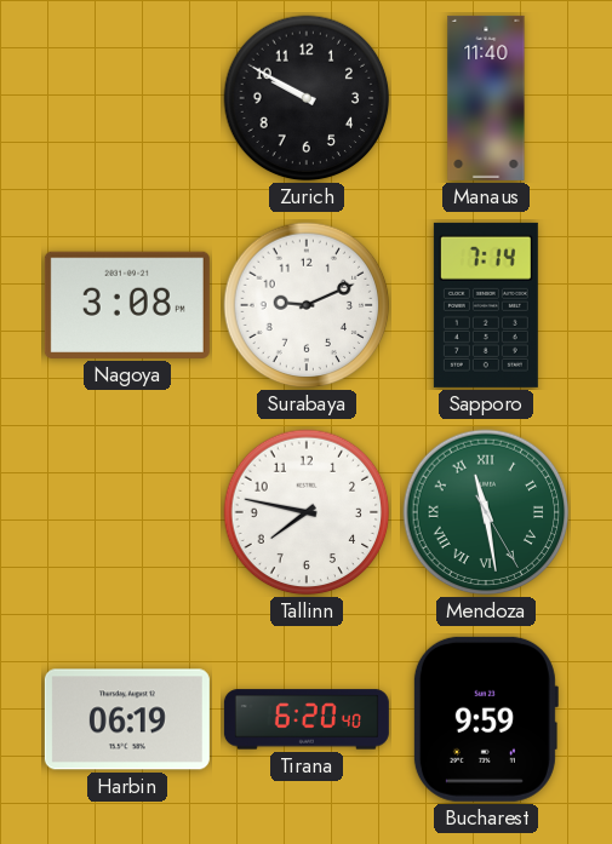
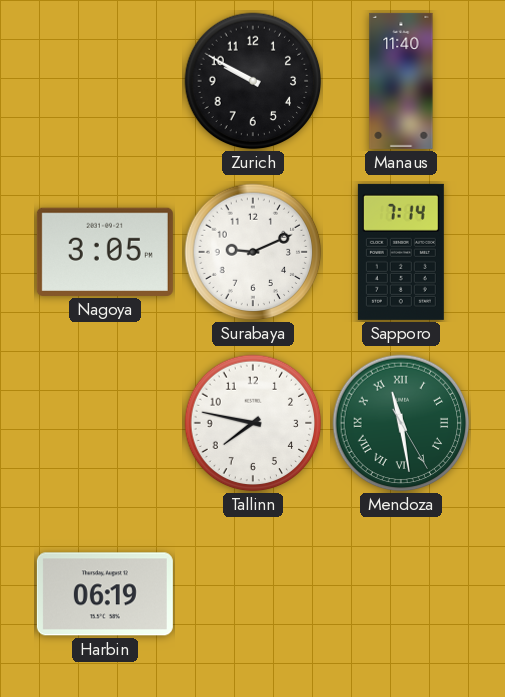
Nagoya: 3:08 -> 3:05
Tirana: 6:20 -> none
Bucharest: 9:59 -> none
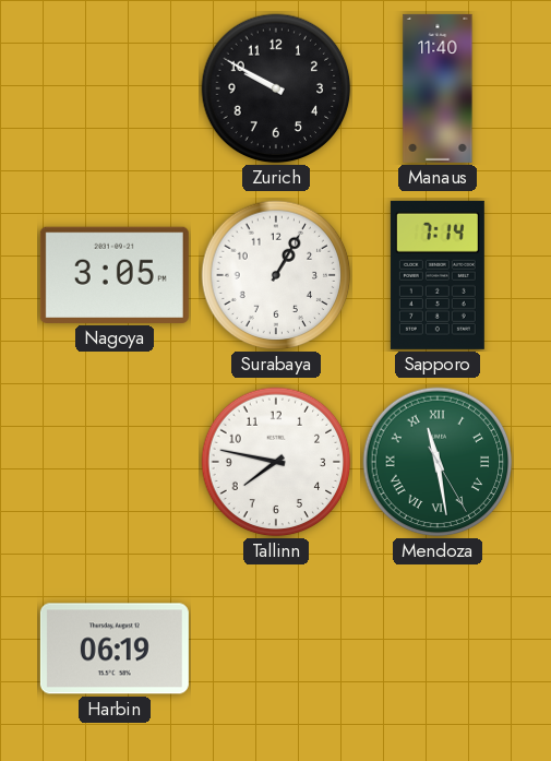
Surabaya: 9:11 -> 1:05
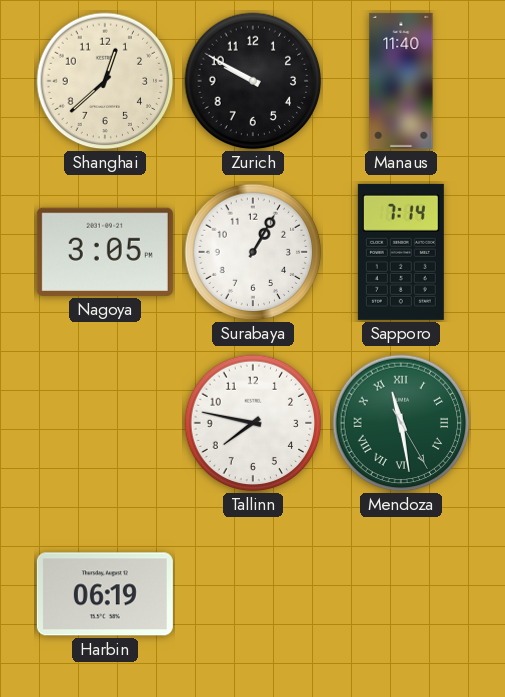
Shanghai: none -> 12:38
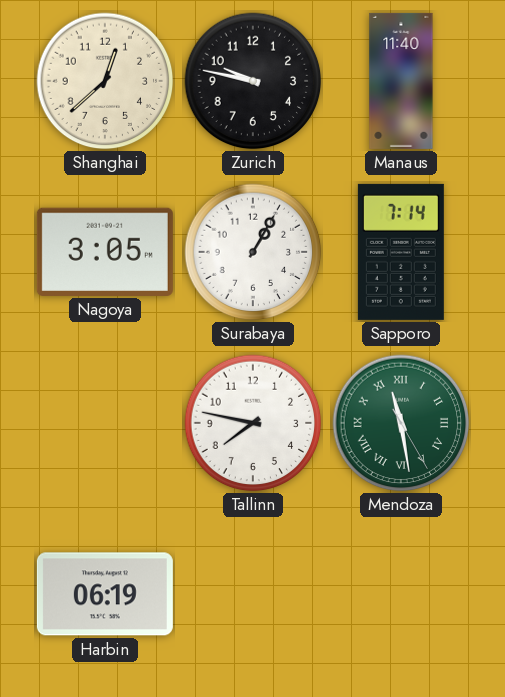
Zurich: 9:50 -> 9:47
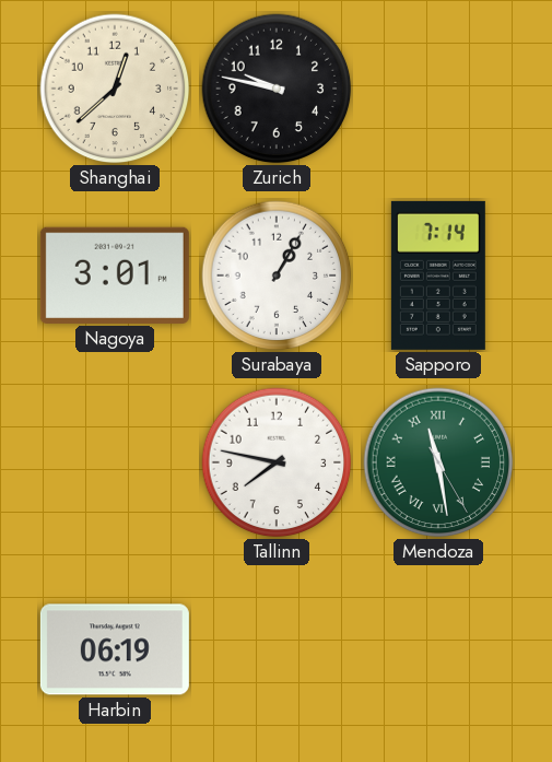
Manaus: 11:40 -> none
Nagoya: 3:05 -> 3:01
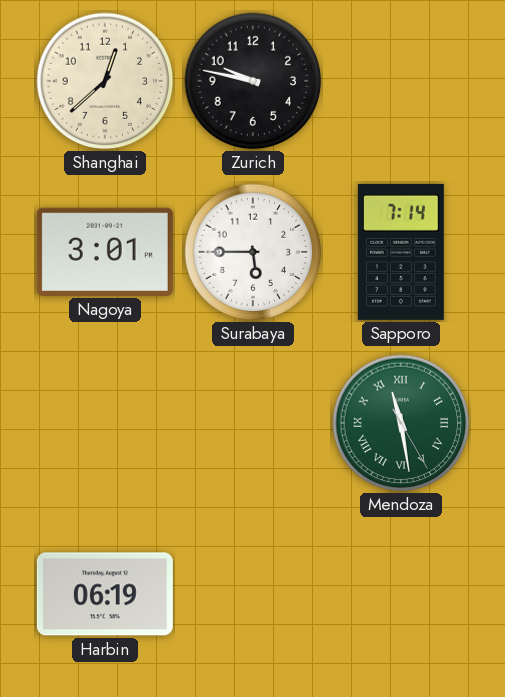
Surabaya: 1:05 -> 5:45
Tallinn: 7:47 -> none
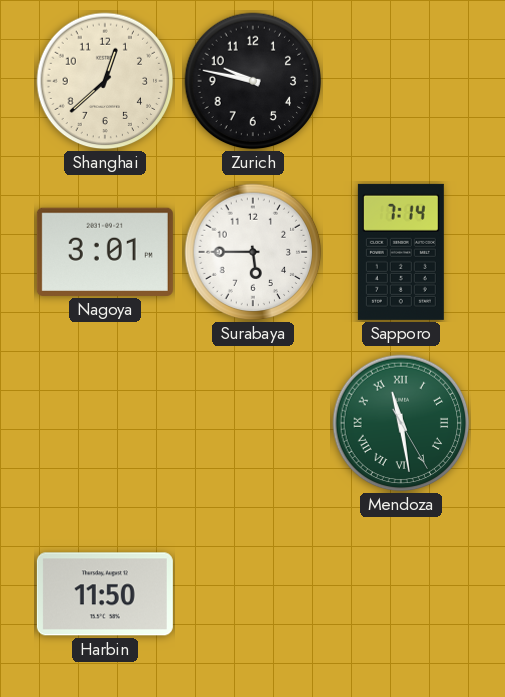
Harbin: 06:19 -> 11:50
